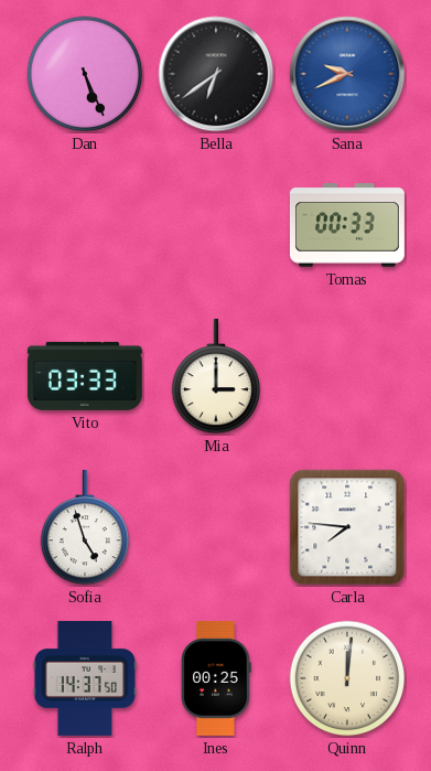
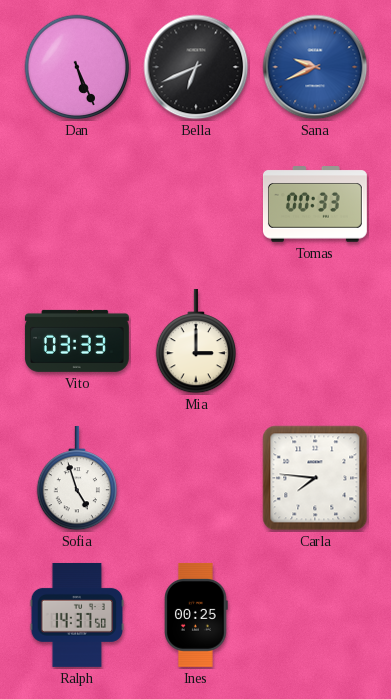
Bella: 6:39 -> 6:41
Quinn: 12:01 -> none
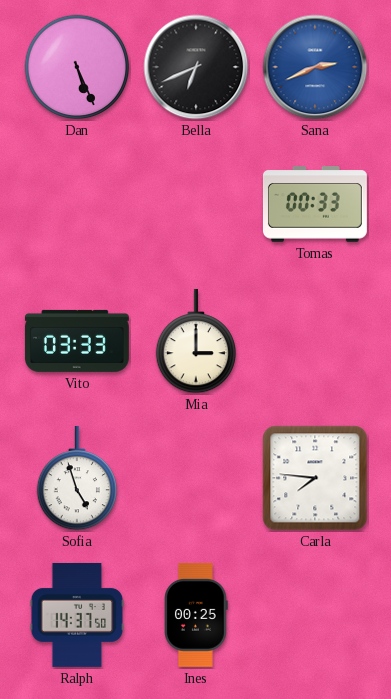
Sana: 9:41 -> 2:41
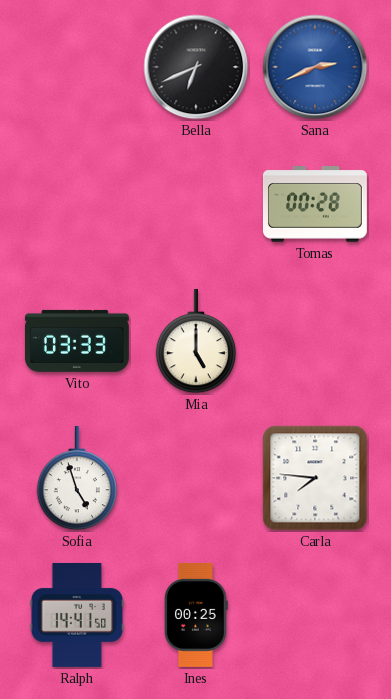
Dan: 5:26 -> none
Tomas: 00:33 -> 00:28
Mia: 3:00 -> 5:00
Ralph: 14:37 -> 14:41
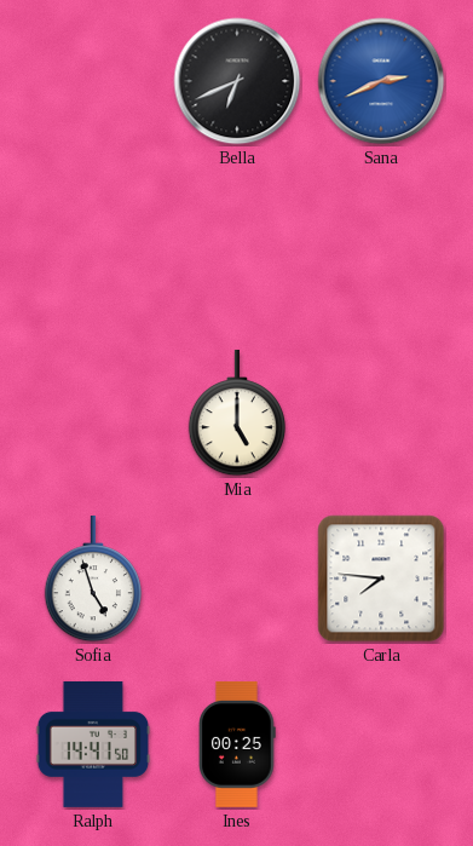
Tomas: 00:28 -> none
Vito: 03:33 -> none
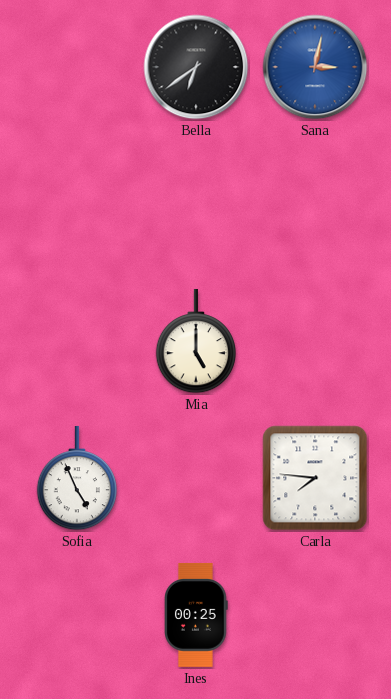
Bella: 6:41 -> 6:39
Sana: 2:41 -> 3:02
Sofia: 4:57 -> 4:56
Ralph: 14:41 -> none
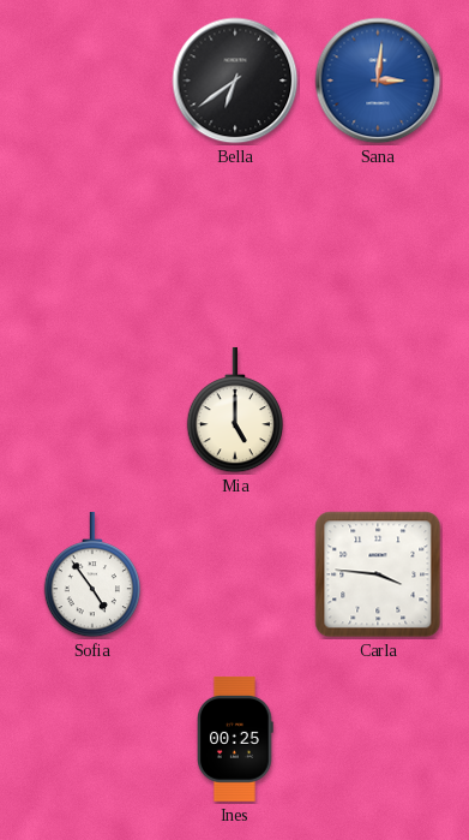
Sana: 3:02 -> 3:01
Sofia: 4:56 -> 4:54
Carla: 7:46 -> 3:46
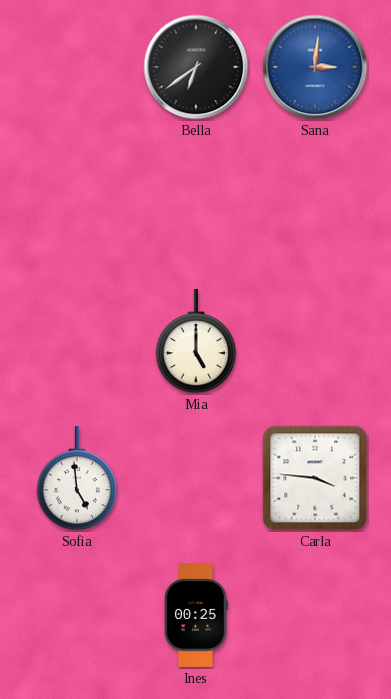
Sofia: 4:54 -> 4:59
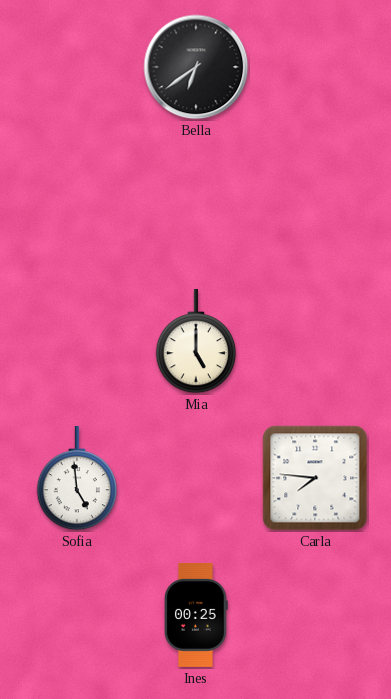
Sana: 3:01 -> none
Carla: 3:46 -> 7:46
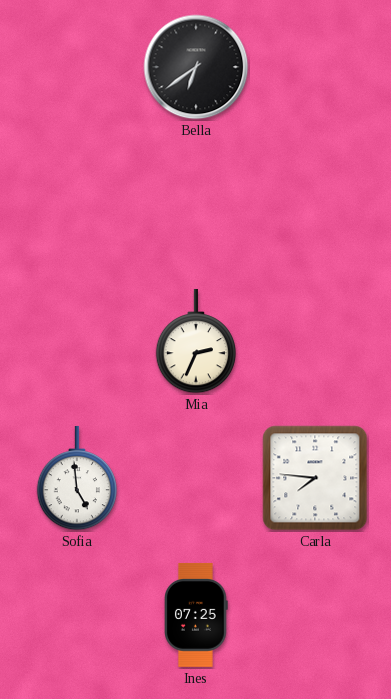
Mia: 5:00 -> 2:34
Ines: 00:25 -> 07:25
